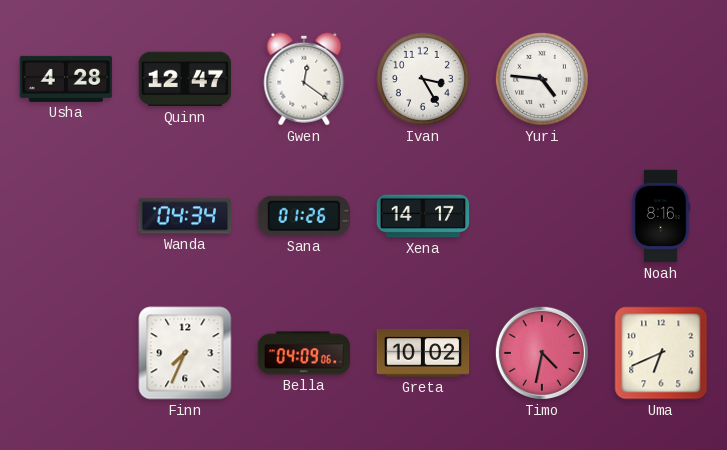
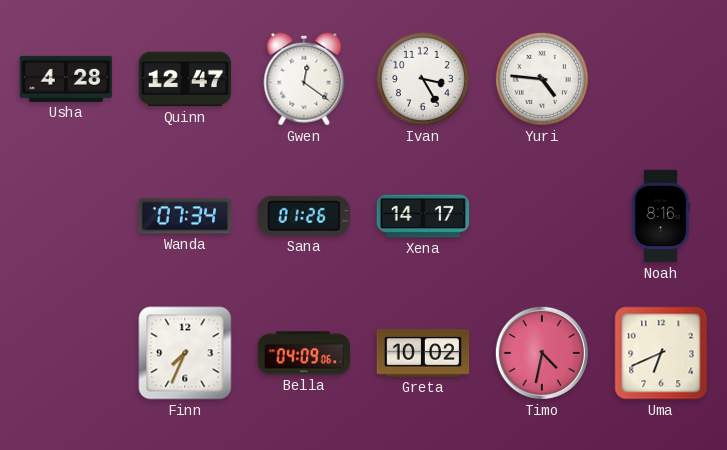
Wanda: 04:34 -> 07:34
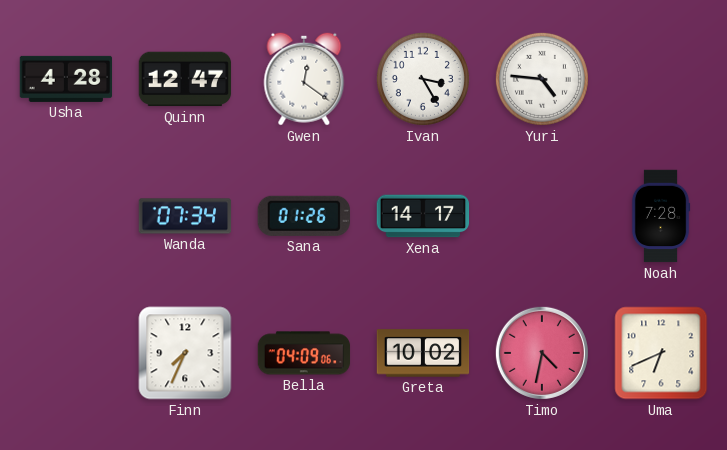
Noah: 8:16 -> 7:28
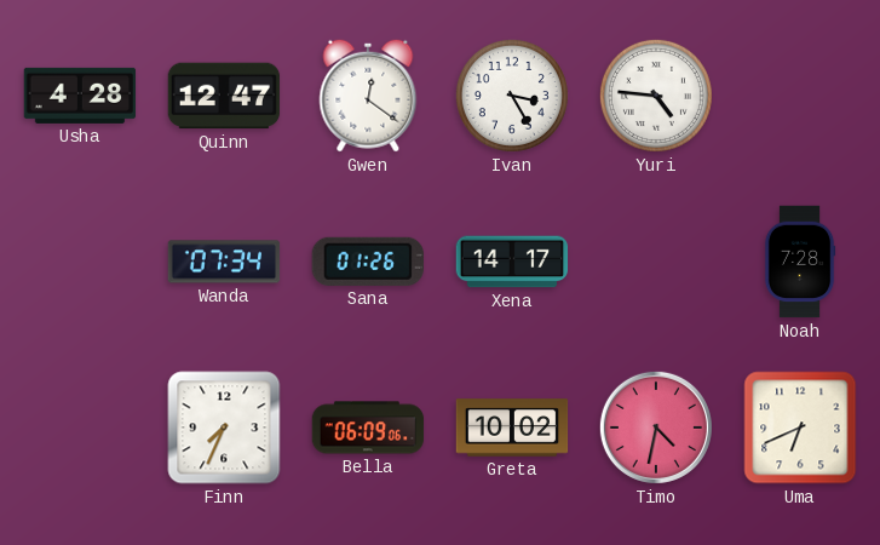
Bella: 04:09 -> 06:09
